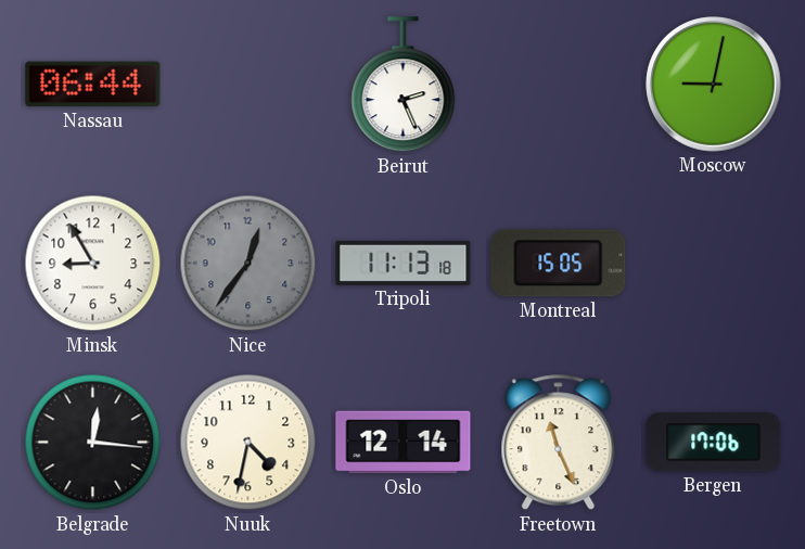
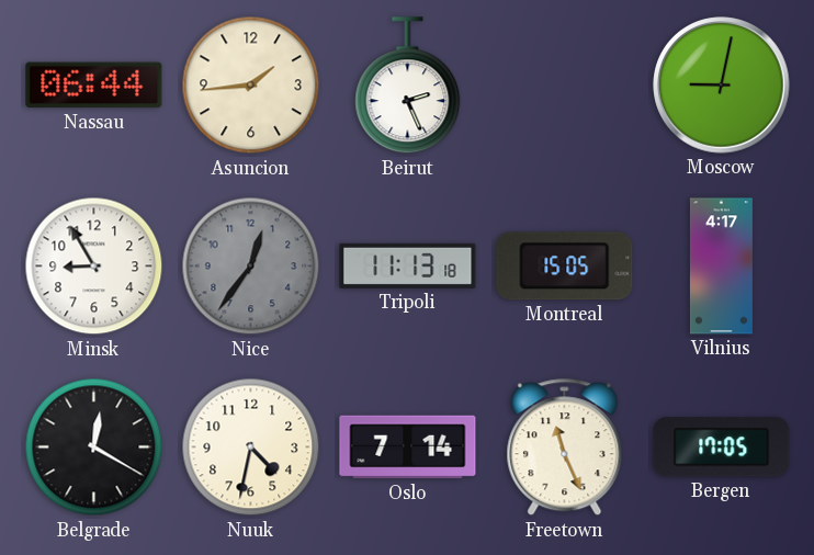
Asuncion: none -> 1:44
Vilnius: none -> 4:17
Belgrade: 12:16 -> 12:20
Oslo: 12:14 -> 7:14
Bergen: 17:06 -> 17:05
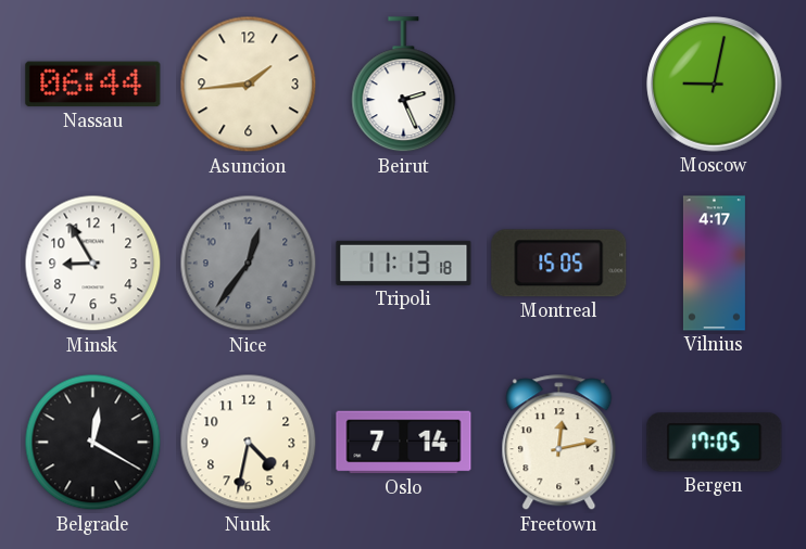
Freetown: 11:26 -> 12:13
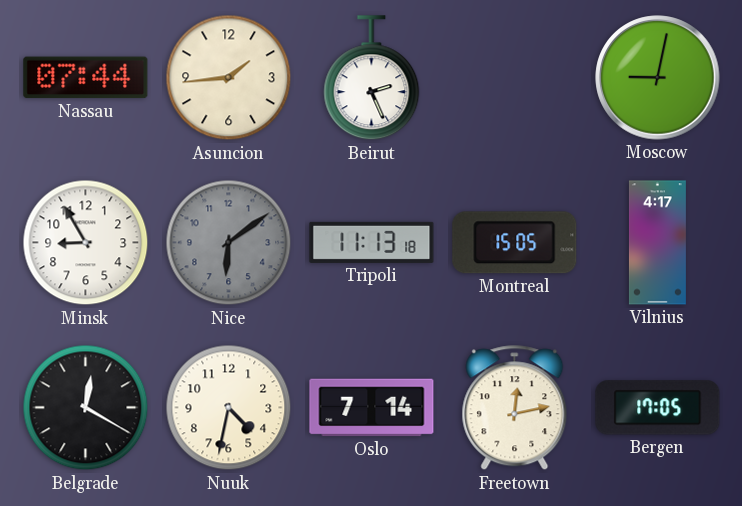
Nassau: 06:44 -> 07:44
Nice: 12:36 -> 6:09
